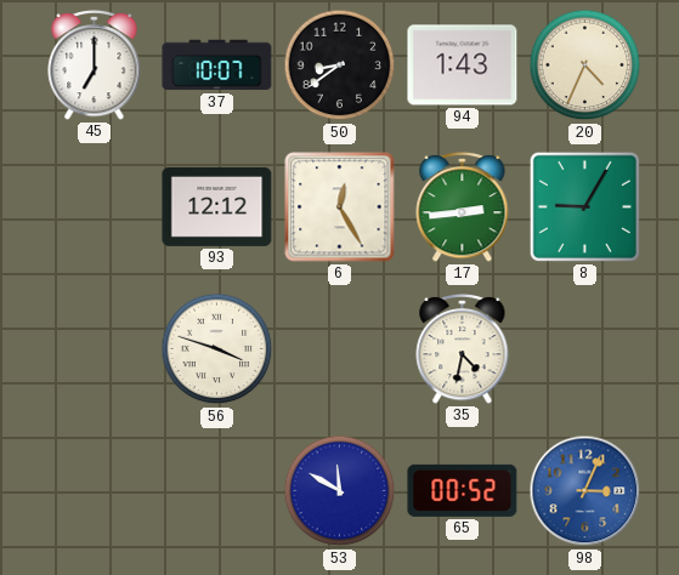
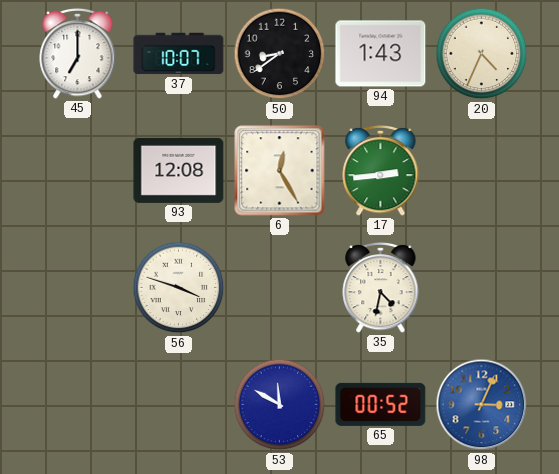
93: 12:12 -> 12:08
8: 9:05 -> none
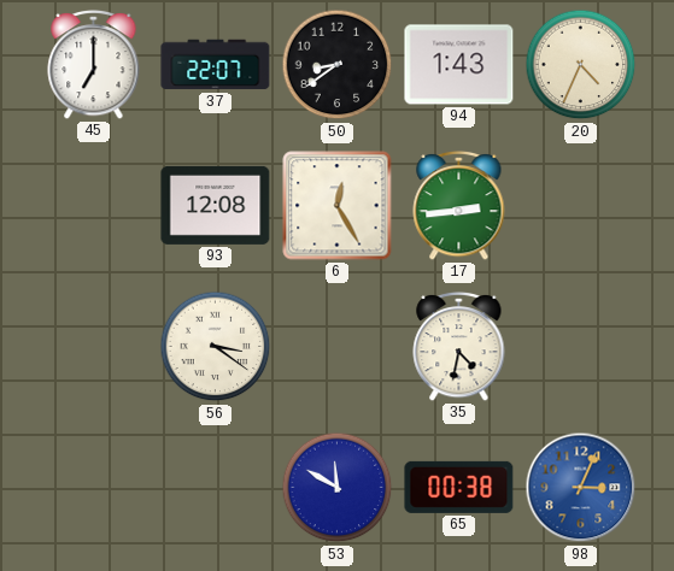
37: 10:07 -> 22:07
56: 3:48 -> 3:21
65: 00:52 -> 00:38
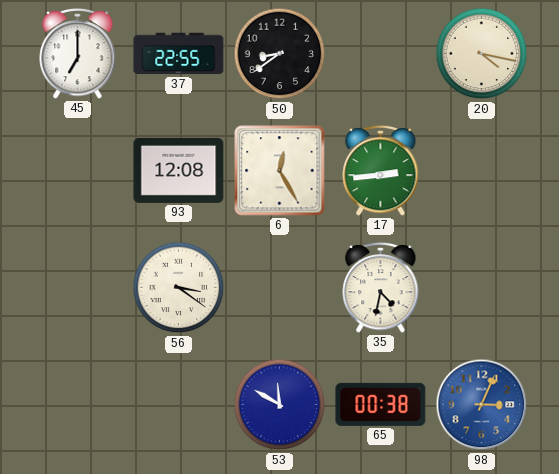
37: 22:07 -> 22:55
94: 1:43 -> none
20: 4:34 -> 4:17
